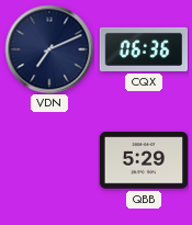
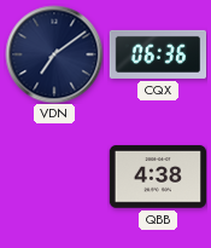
VDN: 7:11 -> 7:09
QBB: 5:29 -> 4:38
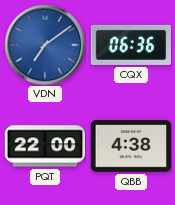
VDN dial: navy -> blue
PQT: none -> 22:00
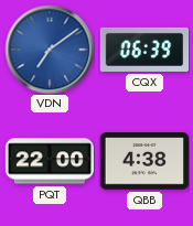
CQX: 06:36 -> 06:39
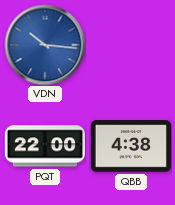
VDN: 7:09 -> 10:16
CQX: 06:39 -> none
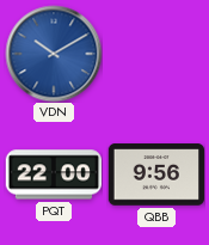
VDN: 10:16 -> 10:10
QBB: 4:38 -> 9:56
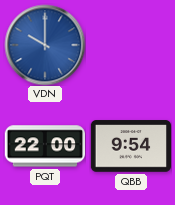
VDN: 10:10 -> 10:00
QBB: 9:56 -> 9:54
